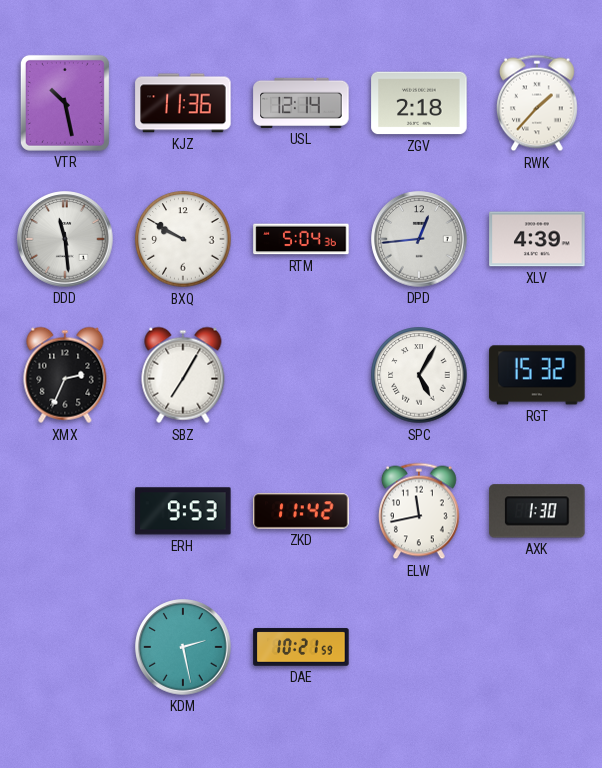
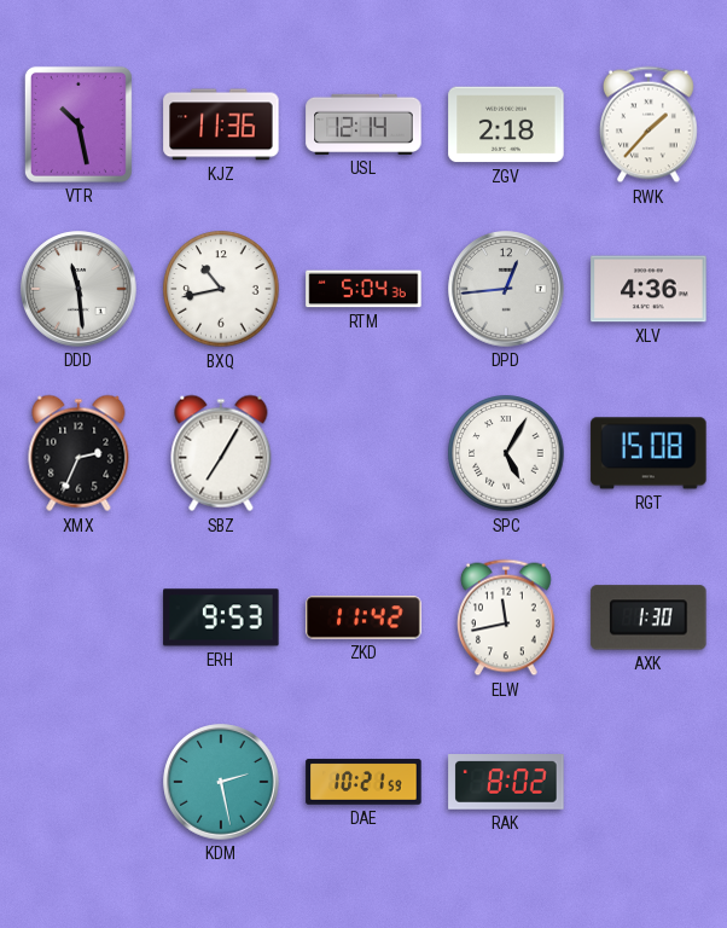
BXQ: 9:50 -> 10:43
XLV: 4:39 -> 4:36
RGT: 15:32 -> 15:08
RAK: none -> 8:02
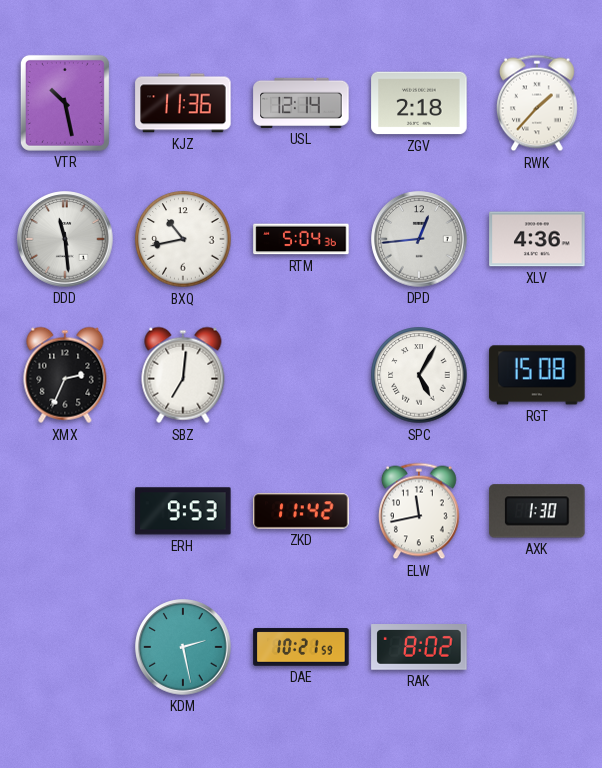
SBZ: 7:05 -> 7:01
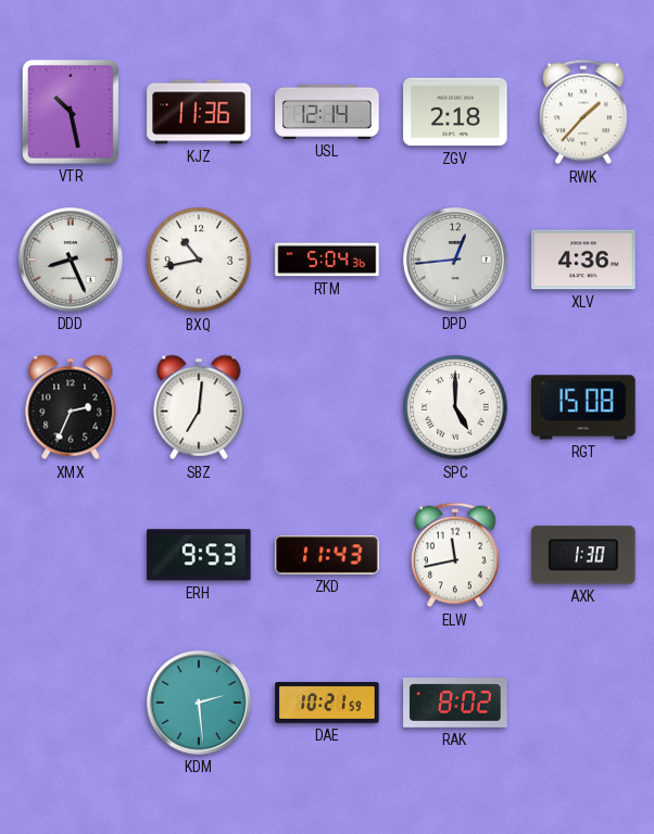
DDD: 11:29 -> 8:26
SPC: 5:05 -> 5:00
ZKD: 11:42 -> 11:43
KDM: 2:28 -> 2:29
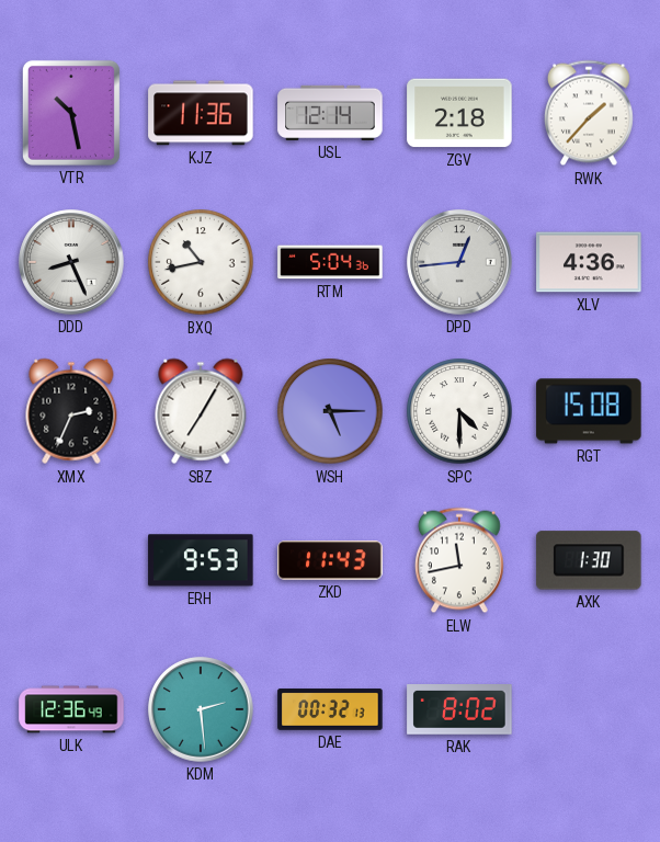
SBZ: 7:01 -> 7:05
WSH: none -> 5:15
SPC: 5:00 -> 4:30
ULK: none -> 12:36
DAE: 10:21 -> 00:32
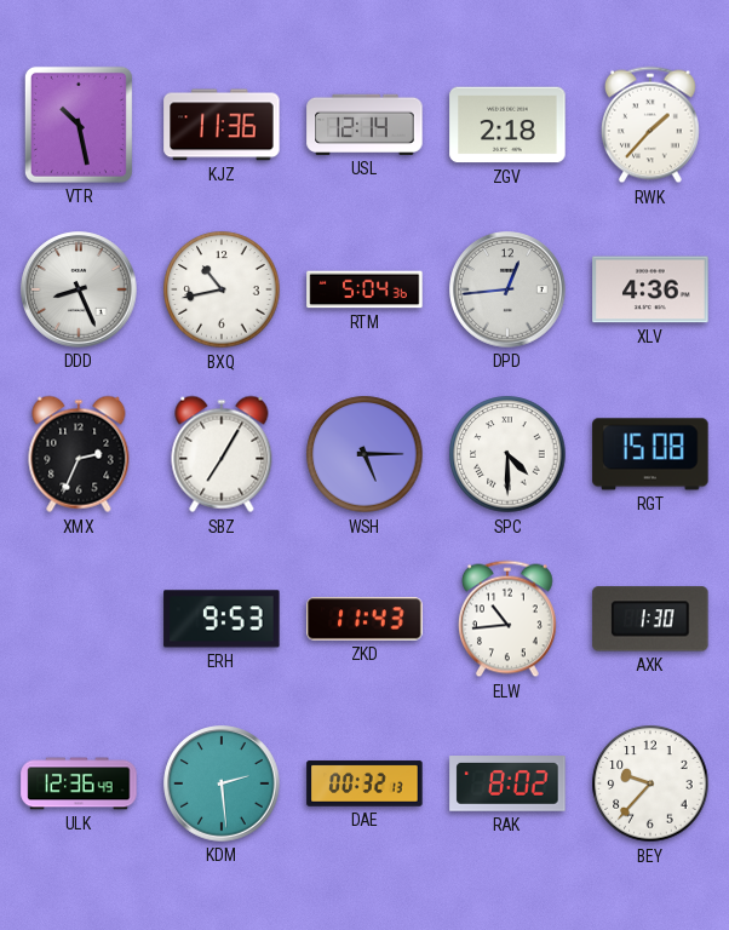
ELW: 11:43 -> 10:44
BEY: none -> 9:37
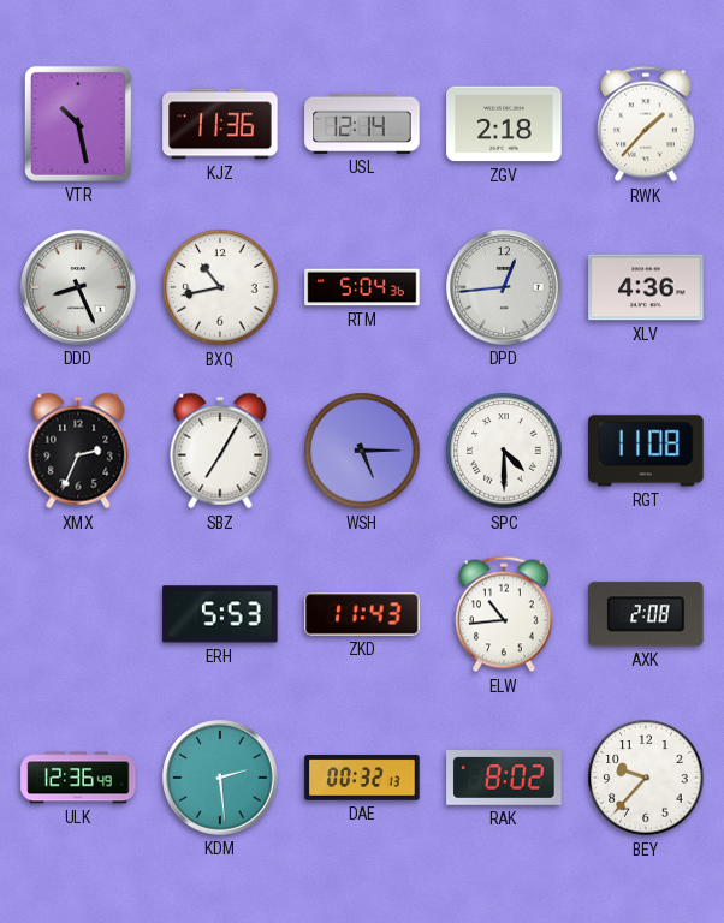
RGT: 15:08 -> 11:08
ERH: 9:53 -> 5:53
AXK: 1:30 -> 2:08
